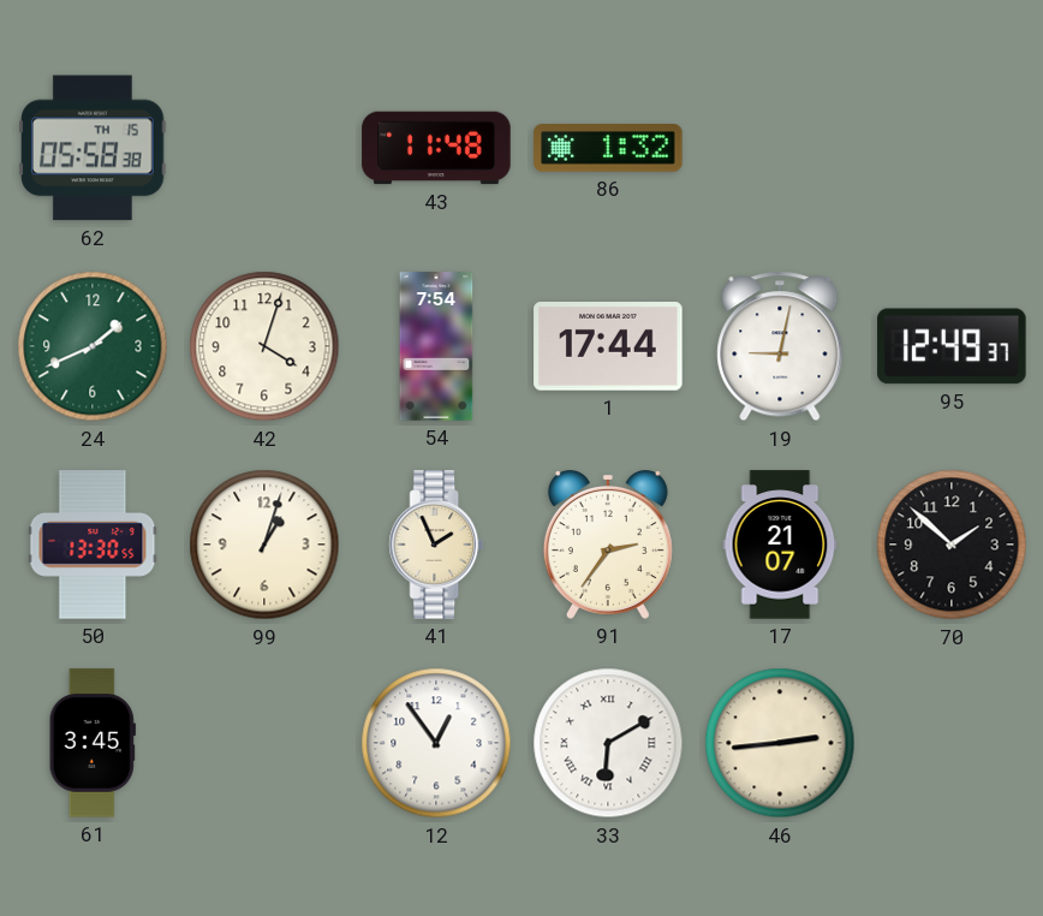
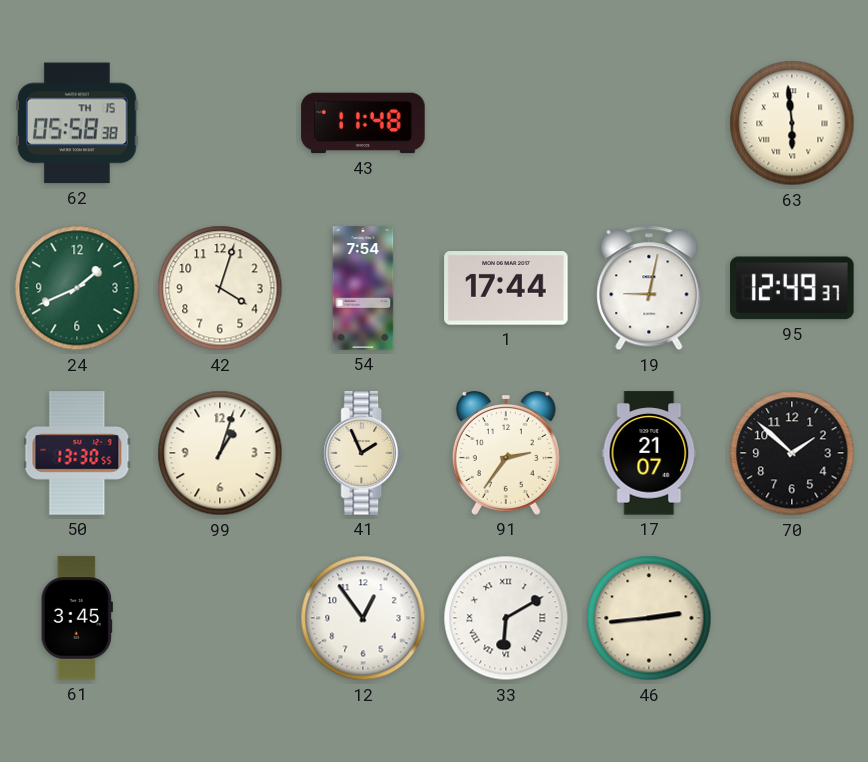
86: 1:32 -> none
63: none -> 5:59
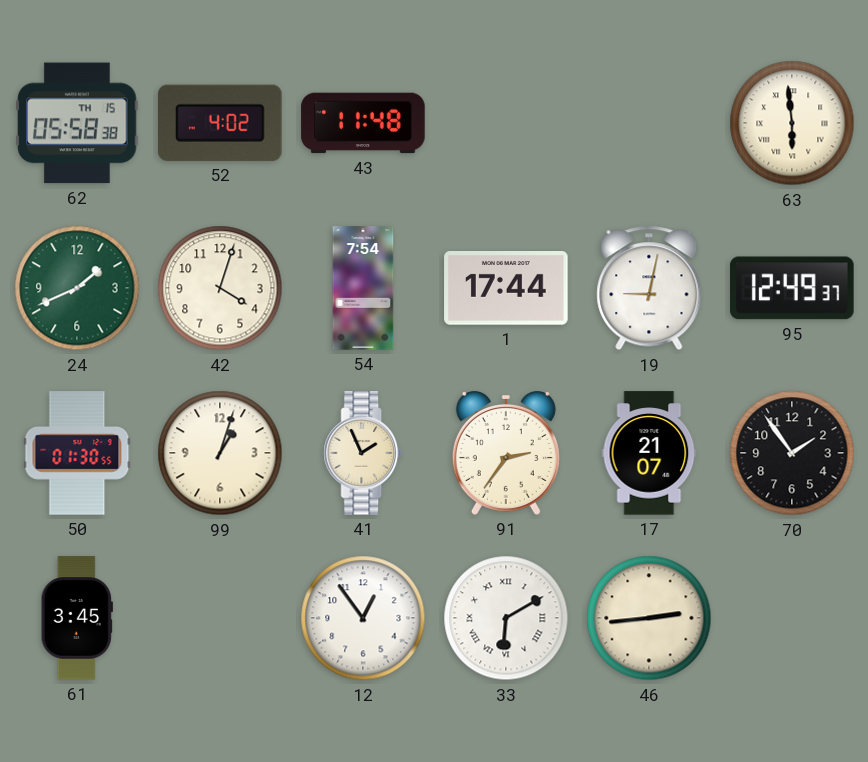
52: none -> 4:02
50: 13:30 -> 01:30
70: 1:52 -> 1:54
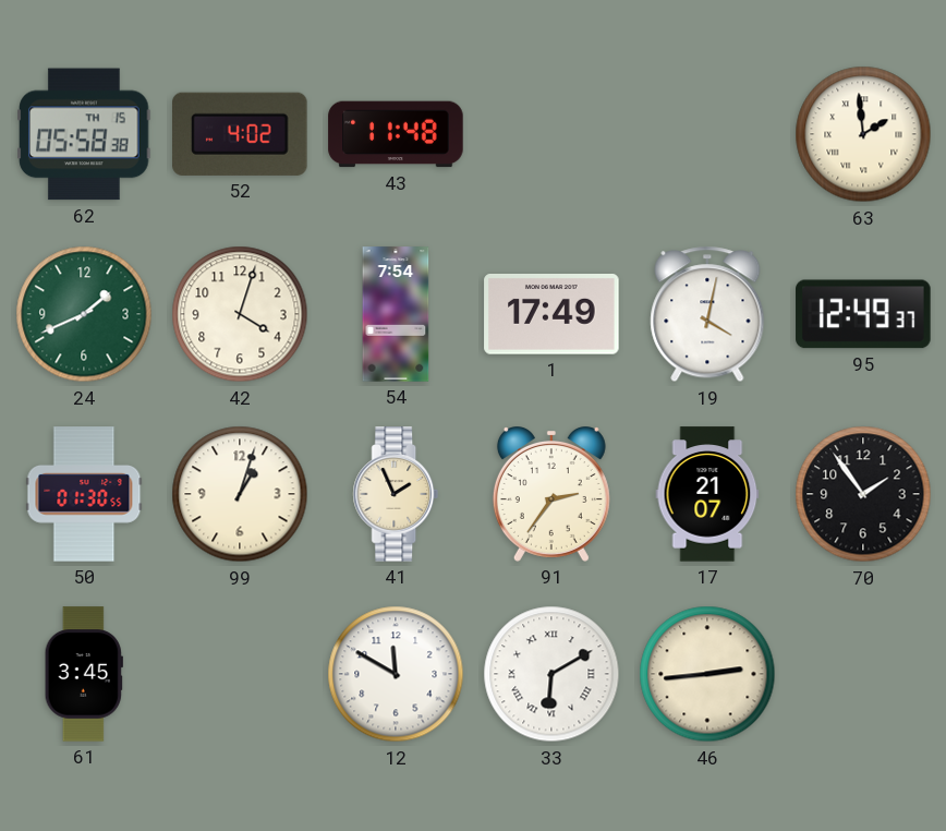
63: 5:59 -> 1:59
1: 17:44 -> 17:49
19: 9:02 -> 4:02
12: 12:54 -> 11:50
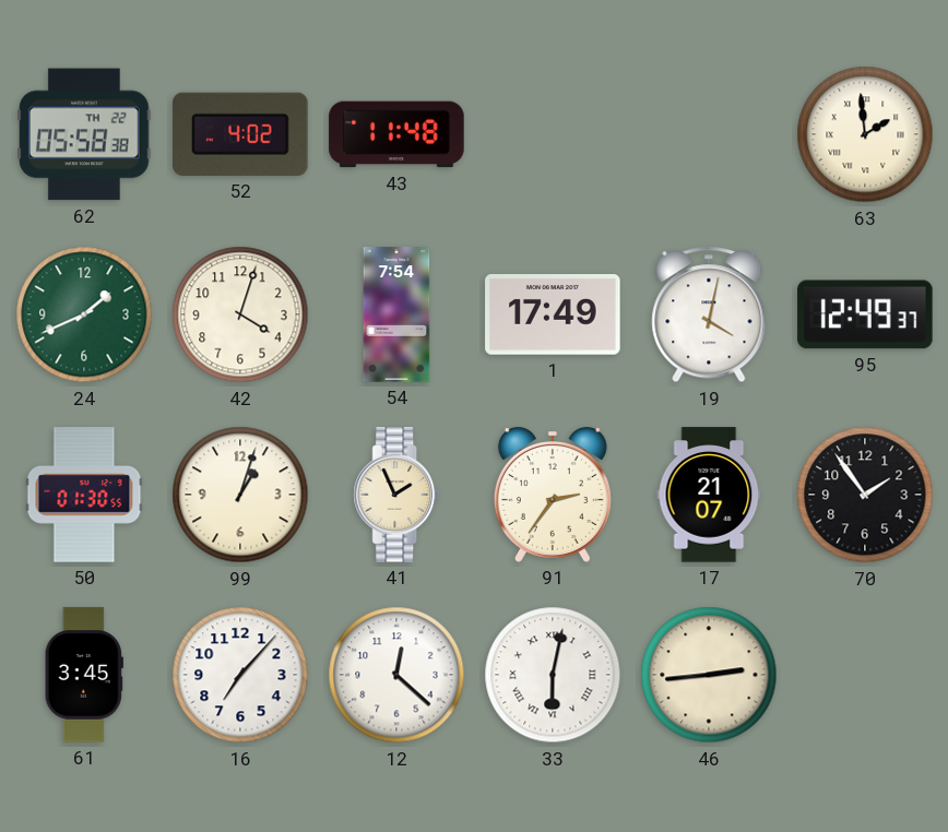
62 date: TH 15 -> TH 22
16: none -> 7:07
12: 11:50 -> 12:22
33: 6:10 -> 6:02
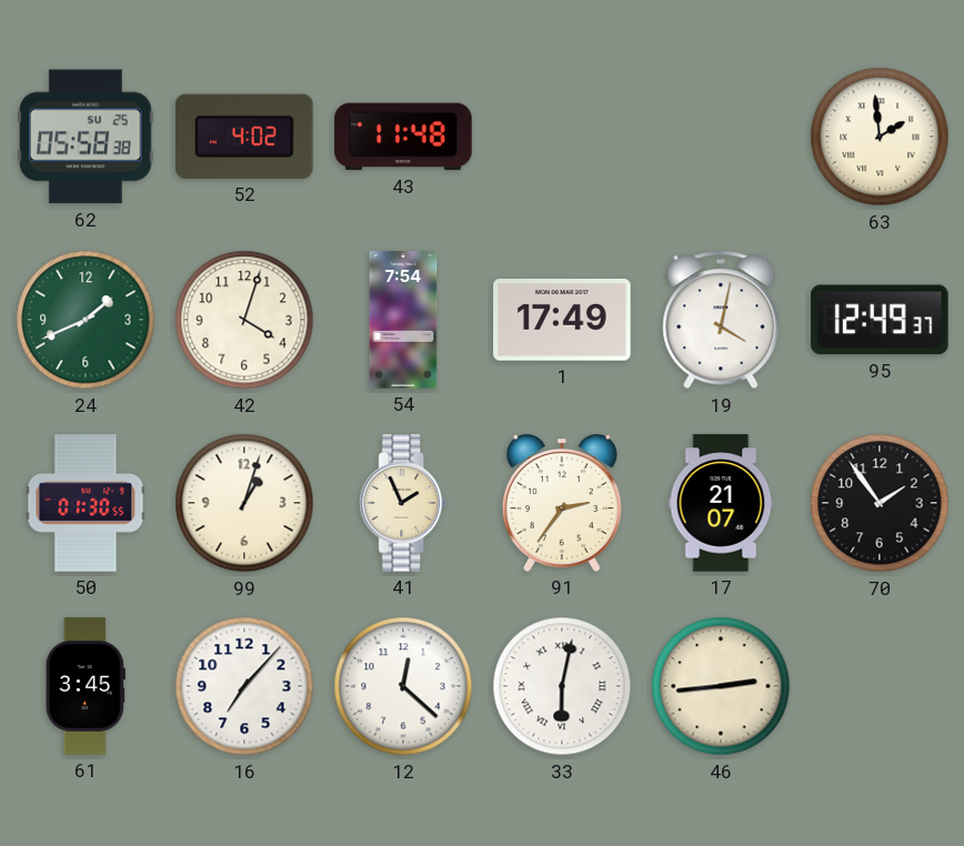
62 date: TH 22 -> SU 25
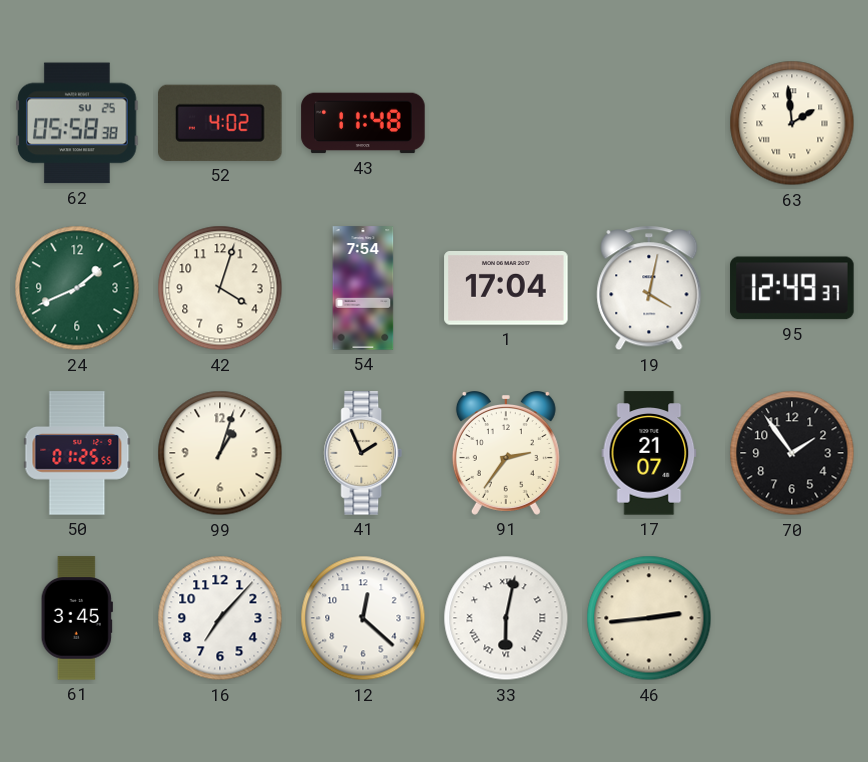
1: 17:49 -> 17:04
50: 01:30 -> 01:25
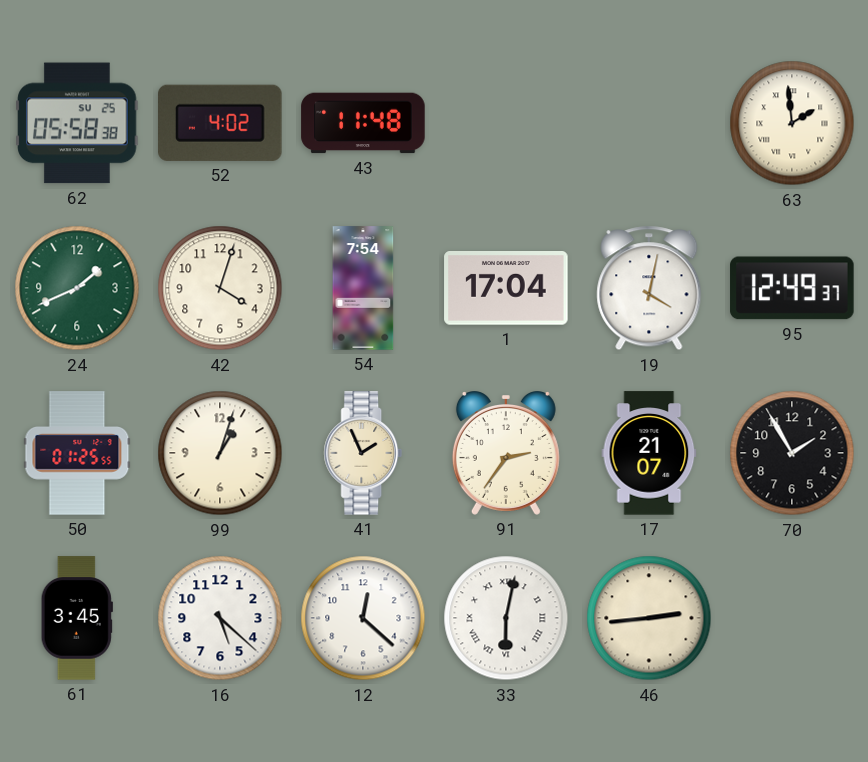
70: 1:54 -> 1:55
16: 7:07 -> 5:22
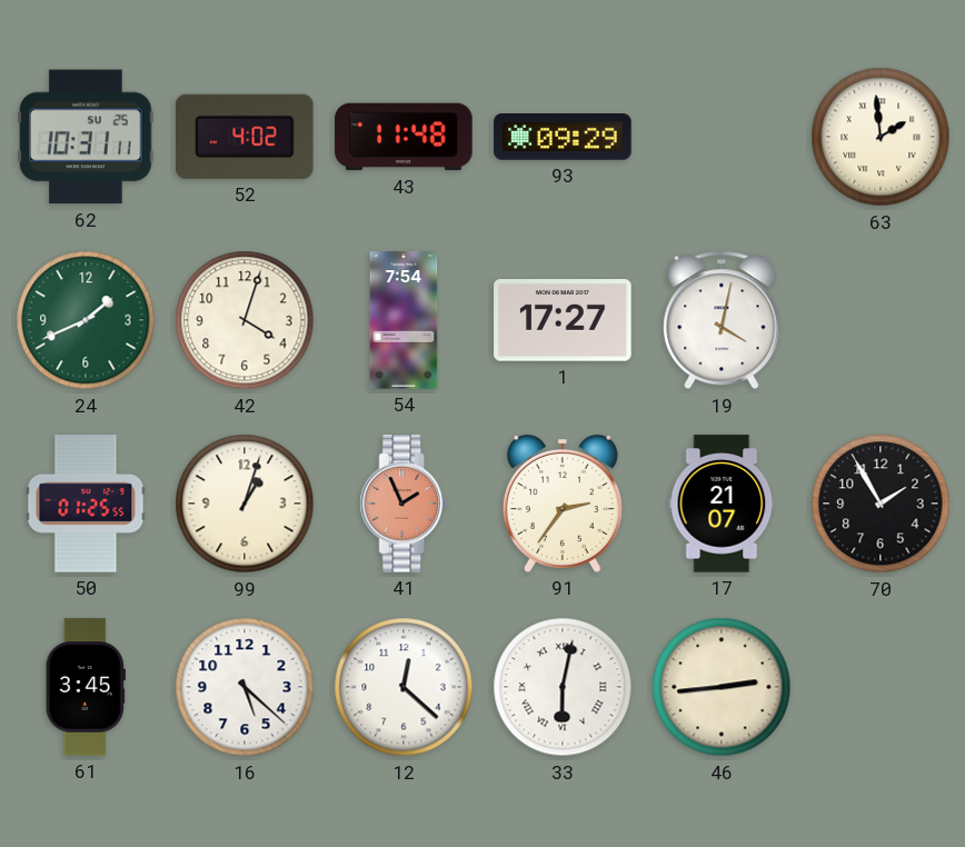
62: 05:58 -> 10:31
93: none -> 09:29
1: 17:04 -> 17:27
95: 12:49 -> none
41 dial: cream -> salmon
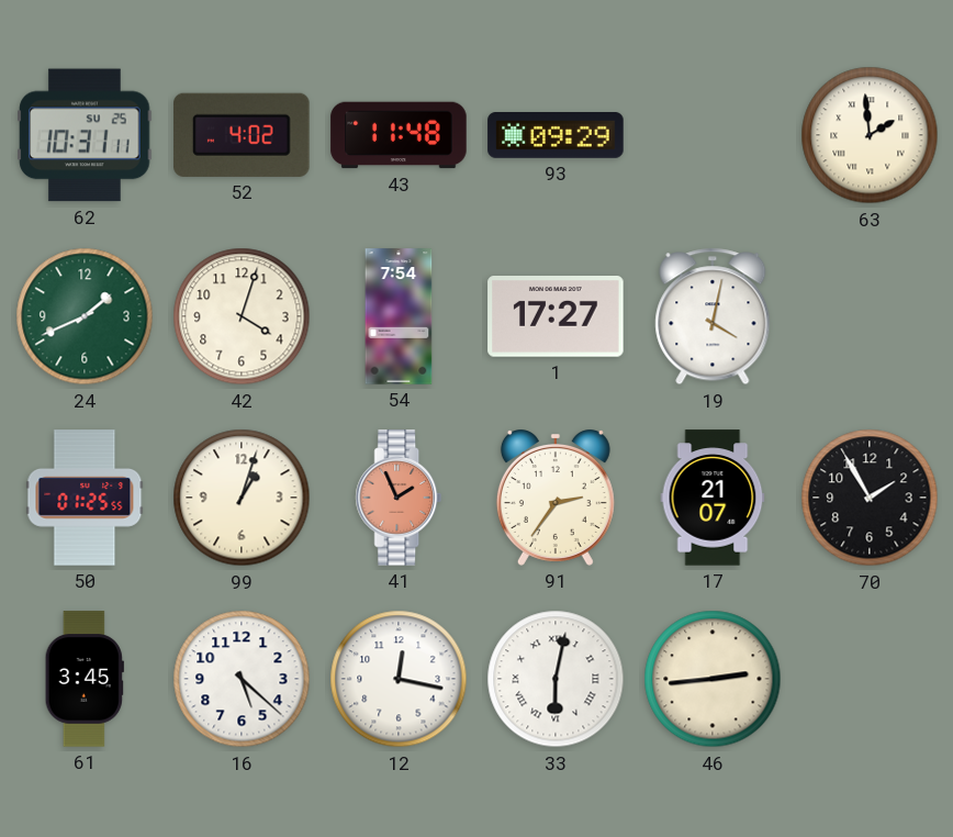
12: 12:22 -> 12:17
